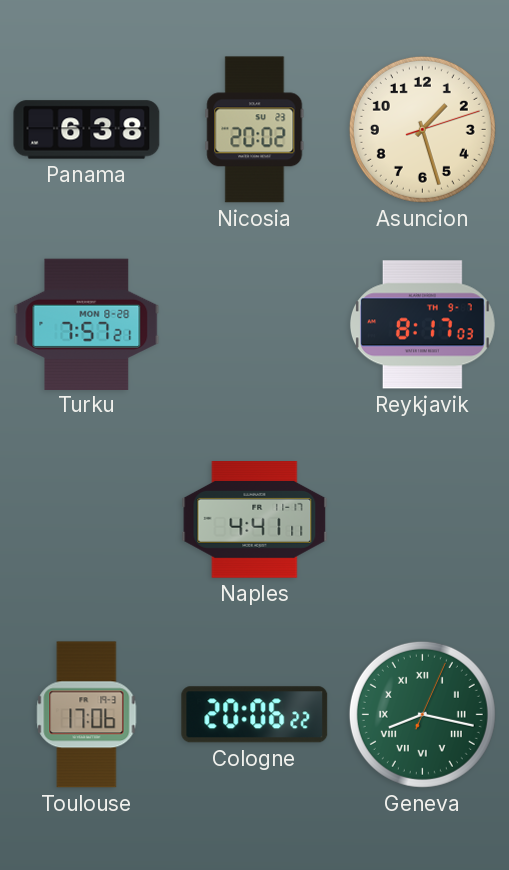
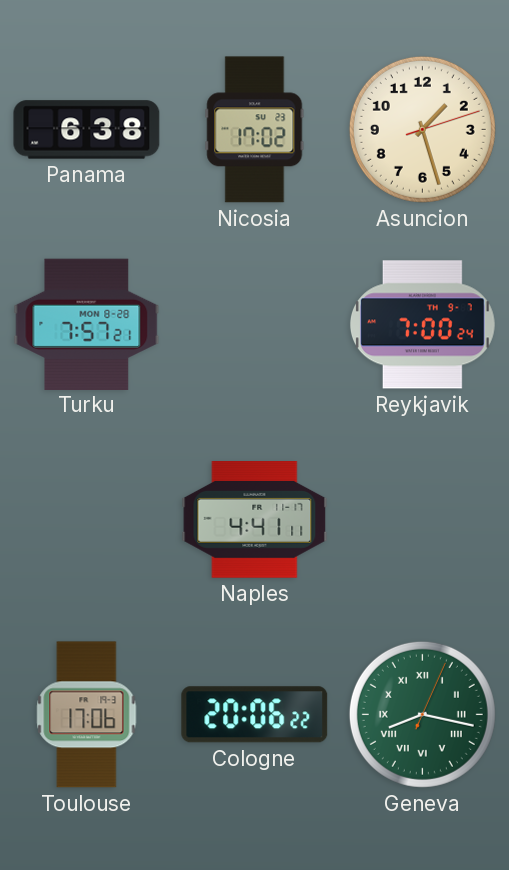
Nicosia: 20:02 -> 17:02
Reykjavik: 8:17 -> 7:00
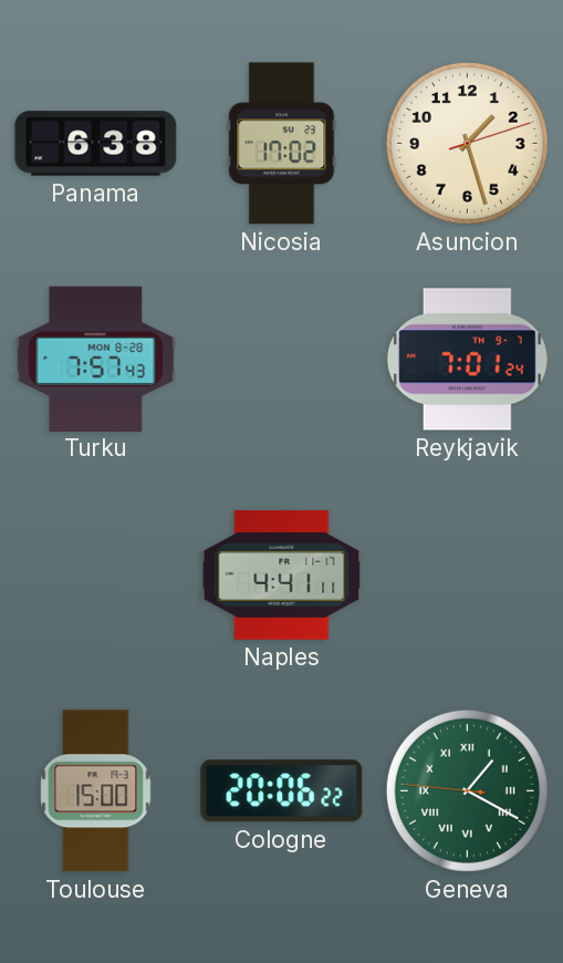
Turku: 7:57:21 -> 7:57:43
Reykjavik: 7:00 -> 7:01
Toulouse: 17:06 -> 15:00
Geneva: 8:17 -> 1:19
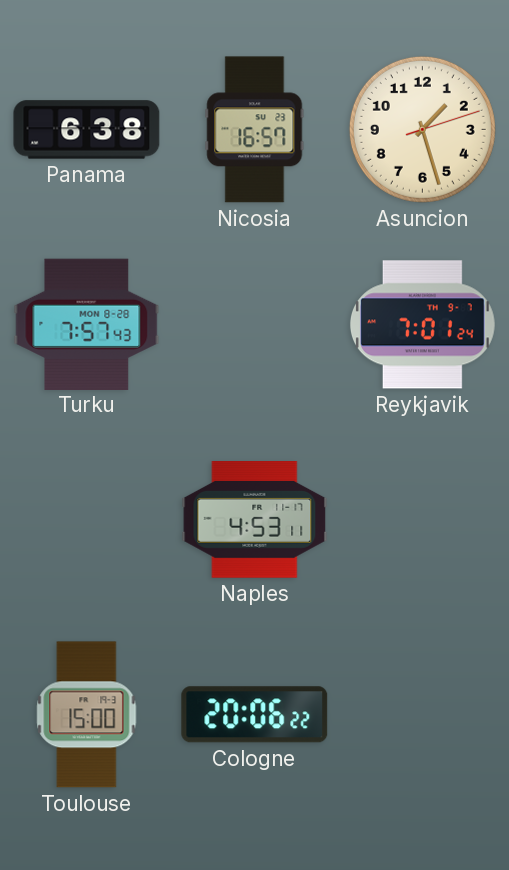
Nicosia: 17:02 -> 16:57
Naples: 4:41 -> 4:53
Geneva: 1:19 -> none
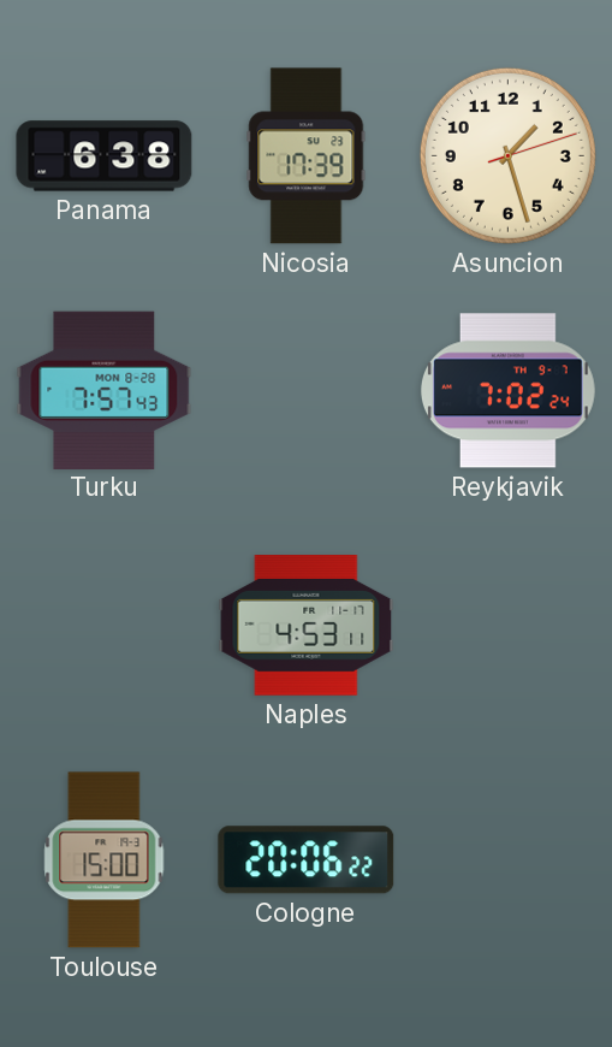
Nicosia: 16:57 -> 17:39
Reykjavik: 7:01 -> 7:02
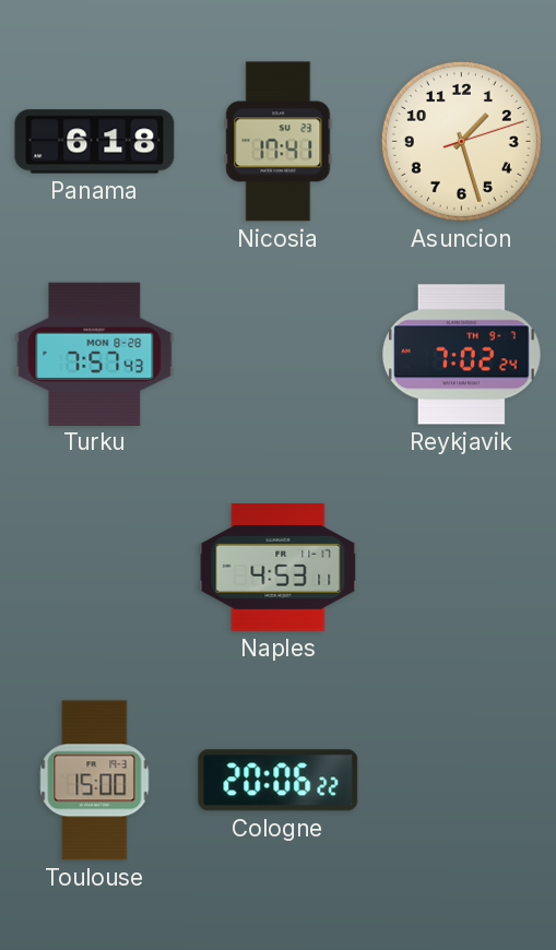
Panama: 6:38 -> 6:18
Nicosia: 17:39 -> 17:41
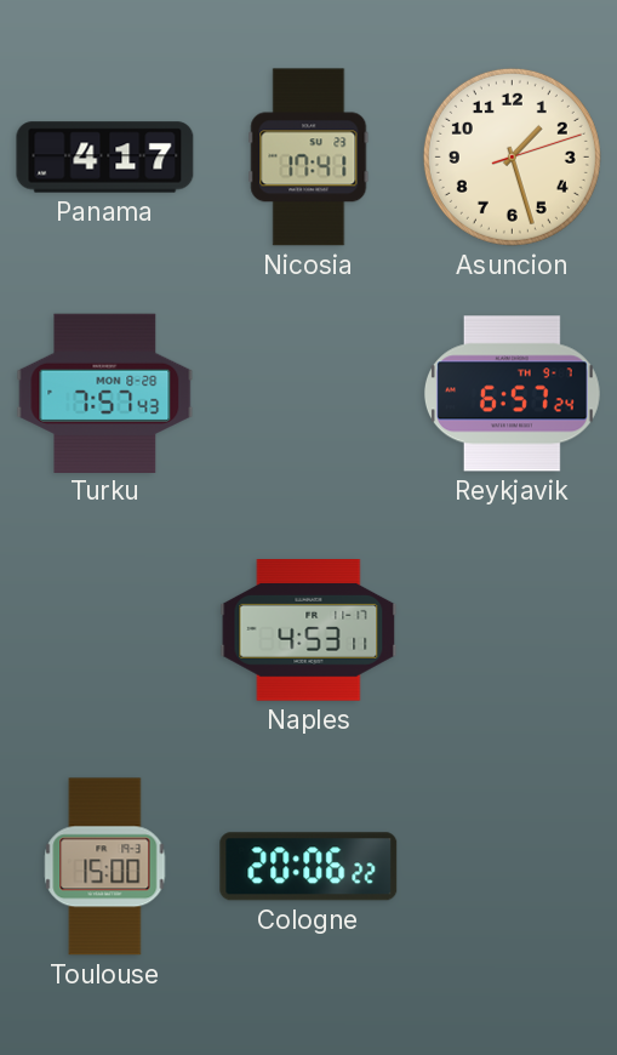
Panama: 6:18 -> 4:17
Reykjavik: 7:02 -> 6:57
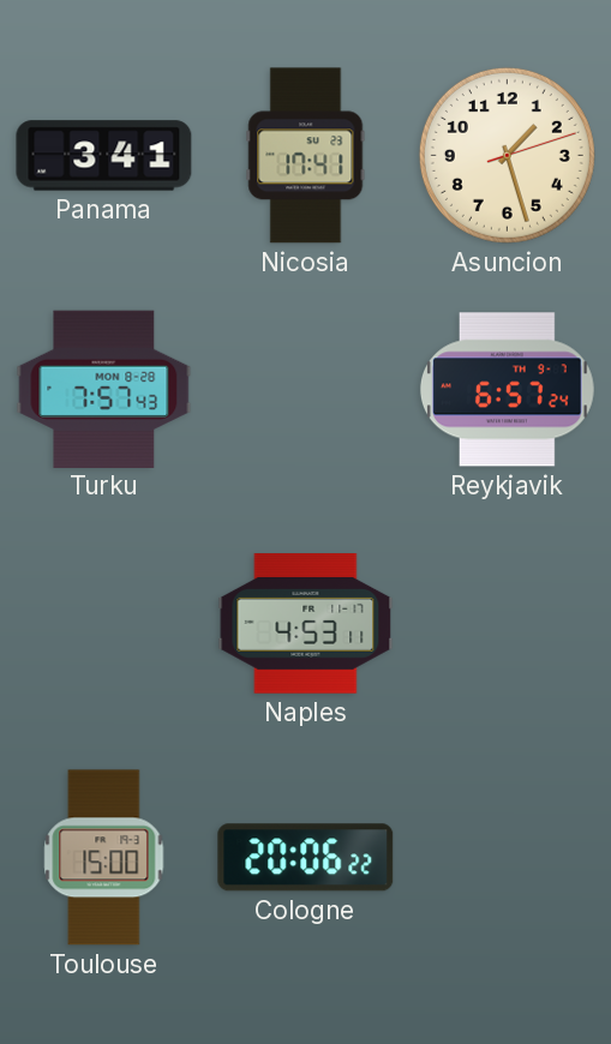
Panama: 4:17 -> 3:41
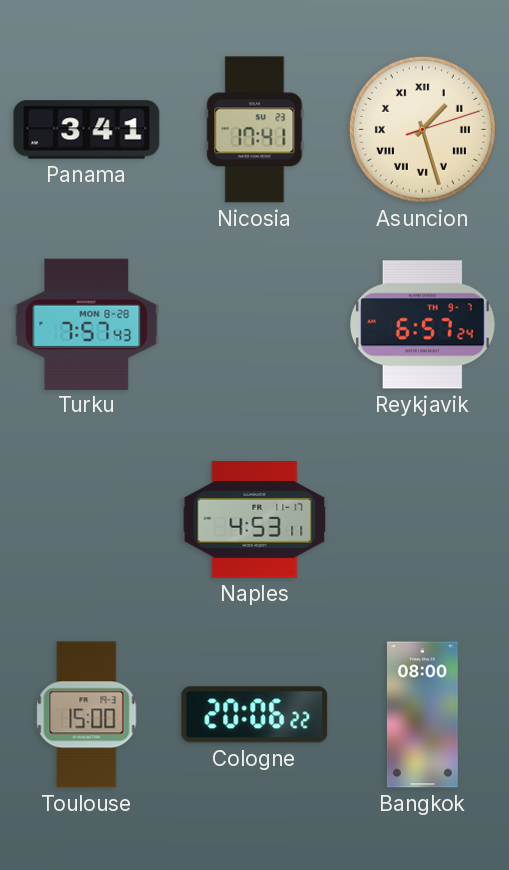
Asuncion numerals: Arabic -> Roman
Bangkok: none -> 08:00
